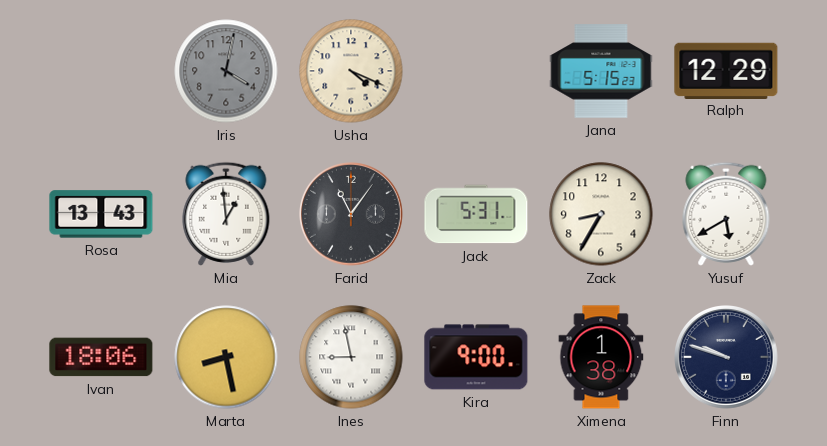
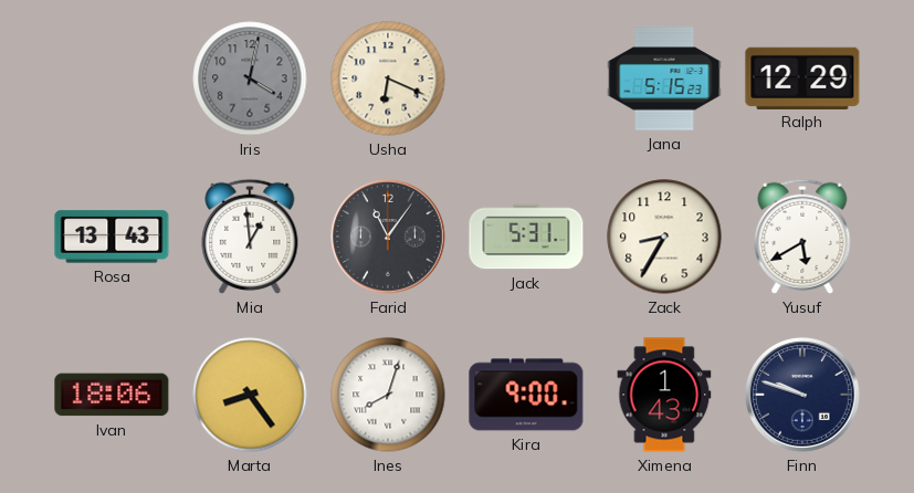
Usha: 4:19 -> 6:19
Marta: 8:28 -> 8:24
Ines: 8:58 -> 8:03
Ximena: 1:38 -> 1:43
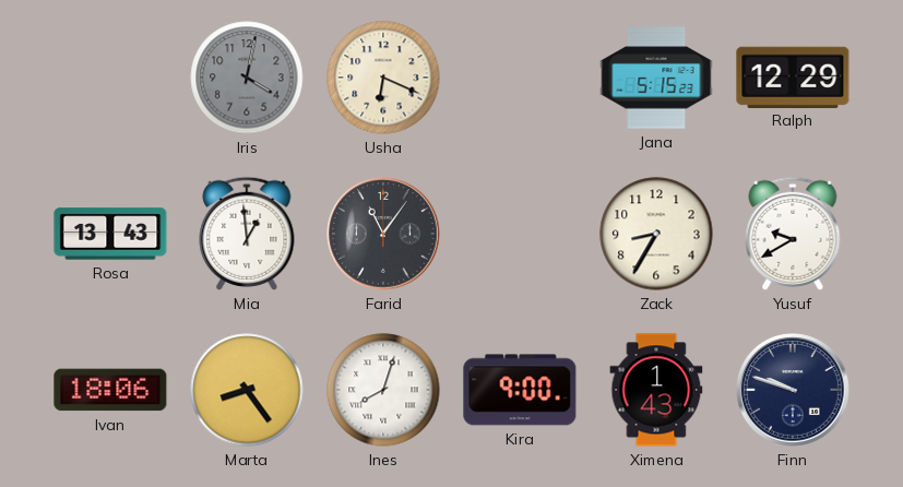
Jack: 5:31 -> none
Yusuf: 5:40 -> 9:40
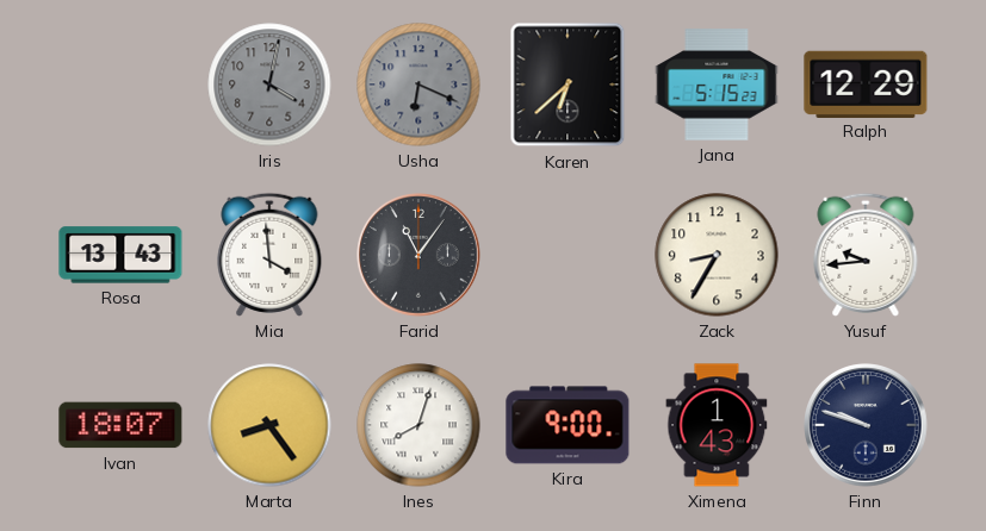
Usha dial: cream -> grey
Karen: none -> 6:38
Mia: 12:59 -> 3:59
Yusuf: 9:40 -> 9:44
Ivan: 18:06 -> 18:07
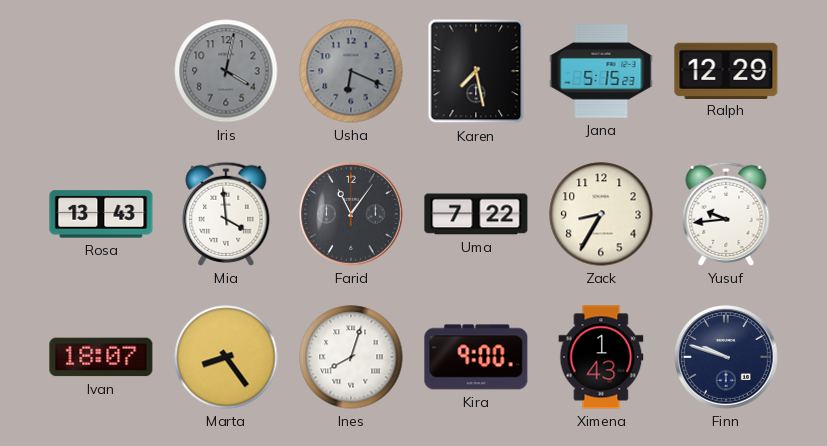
Karen: 6:38 -> 7:28
Uma: none -> 7:22
